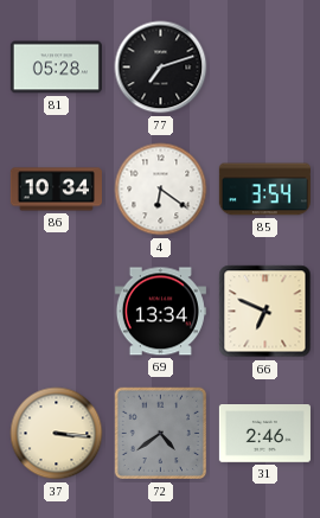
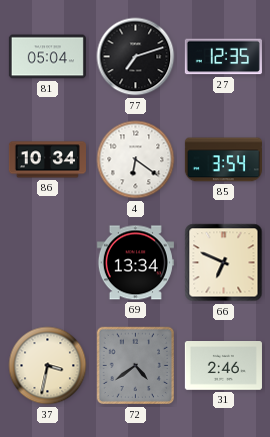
81: 05:28 -> 05:04
27: none -> 12:35
37: 3:16 -> 3:32
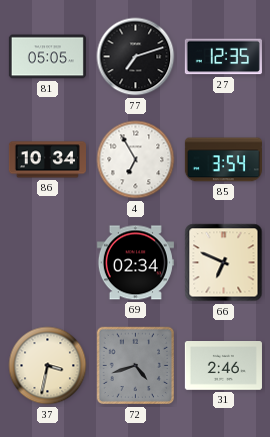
81: 05:04 -> 05:05
4: 6:21 -> 6:55
69: 13:34 -> 02:34
72: 4:39 -> 4:42
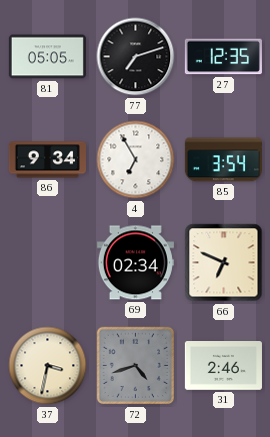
86: 10:34 -> 9:34
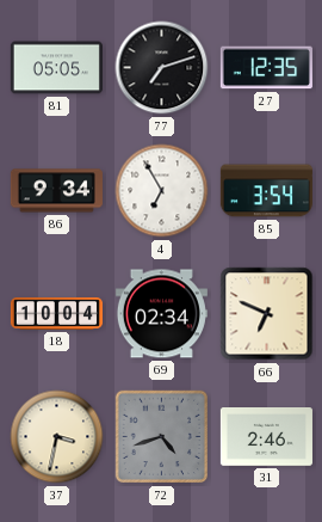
18: none -> 10:04
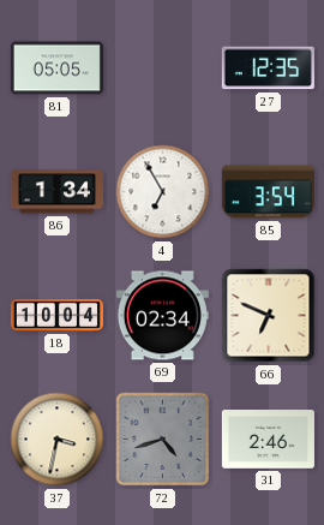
77: 7:12 -> none
86: 9:34 -> 1:34
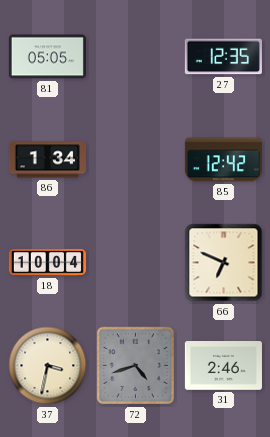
4: 6:55 -> none
85: 3:54 -> 12:42
69: 02:34 -> none
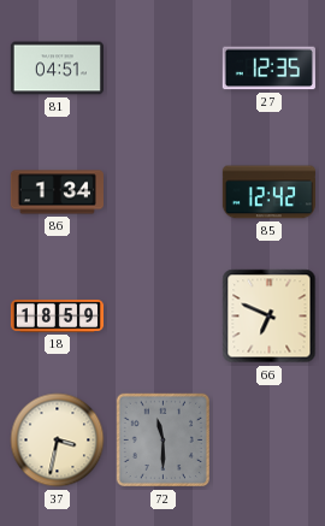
81: 05:05 -> 04:51
18: 10:04 -> 18:59
72: 4:42 -> 11:30
31: 2:46 -> none
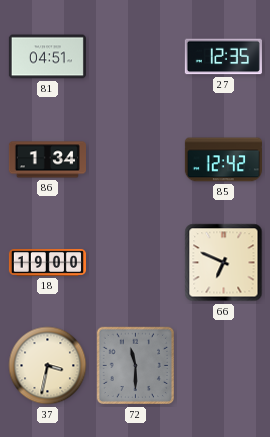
18: 18:59 -> 19:00
